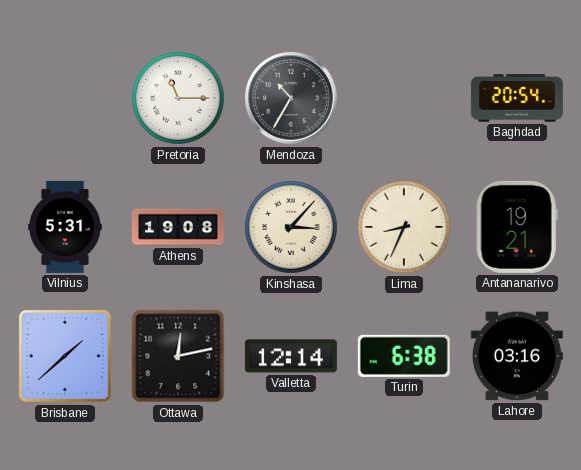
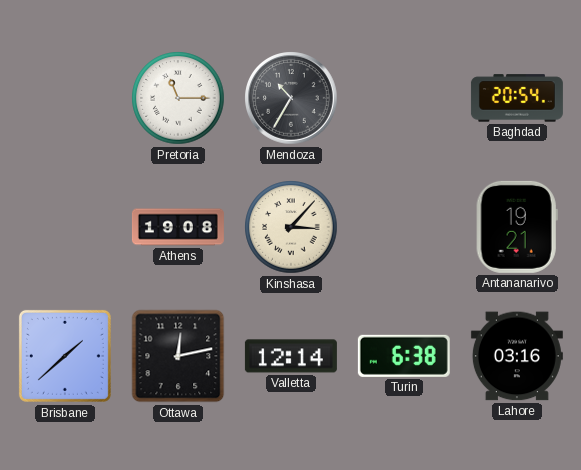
Vilnius: 5:31 -> none
Lima: 8:34 -> none
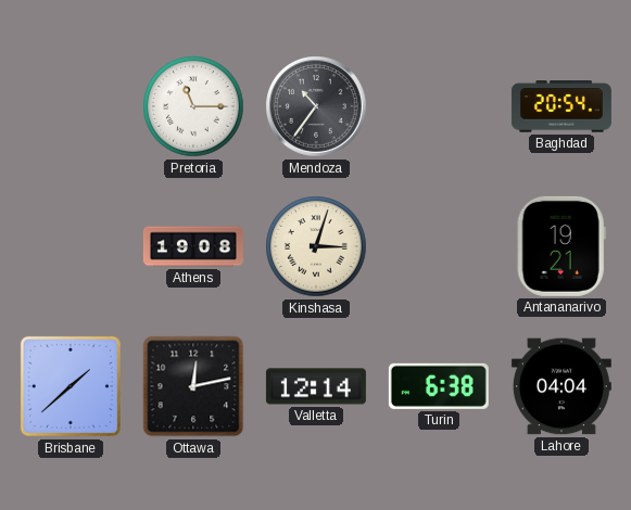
Mendoza: 10:35 -> 10:36
Kinshasa: 3:07 -> 3:03
Lahore: 03:16 -> 04:04
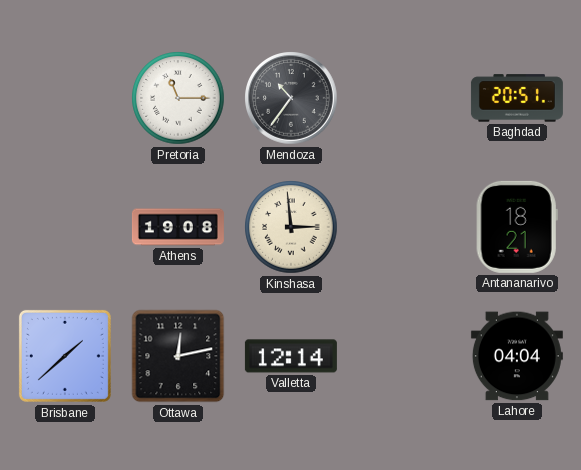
Baghdad: 20:54 -> 20:51
Kinshasa: 3:03 -> 2:59
Antananarivo: 19:21 -> 18:21
Turin: 6:38 -> none
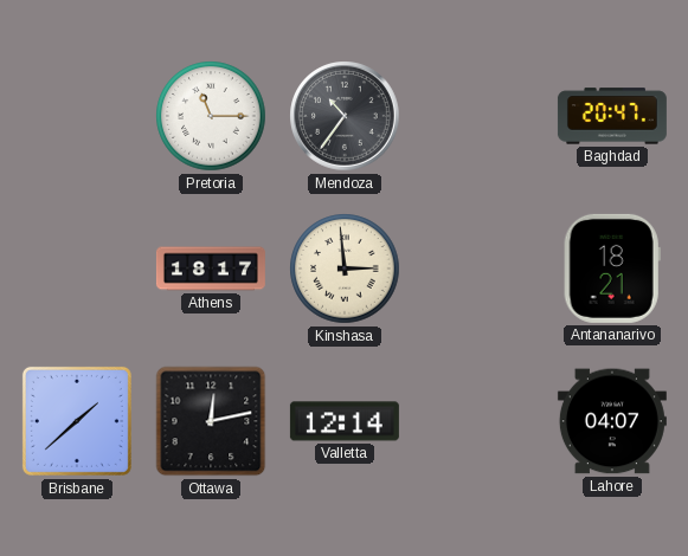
Baghdad: 20:51 -> 20:47
Athens: 19:08 -> 18:17
Lahore: 04:04 -> 04:07
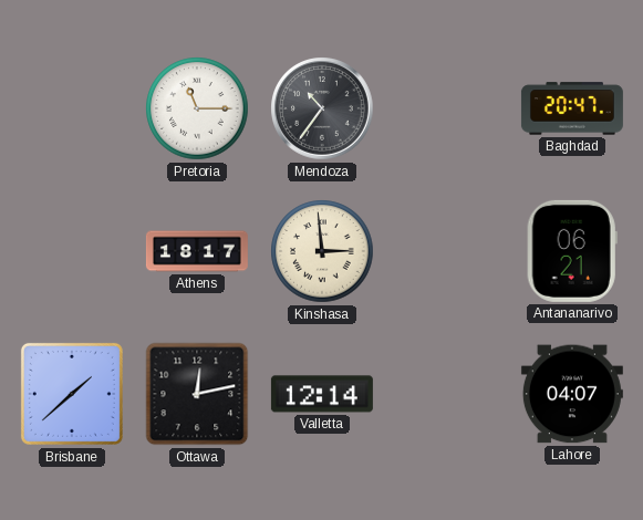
Antananarivo: 18:21 -> 06:21
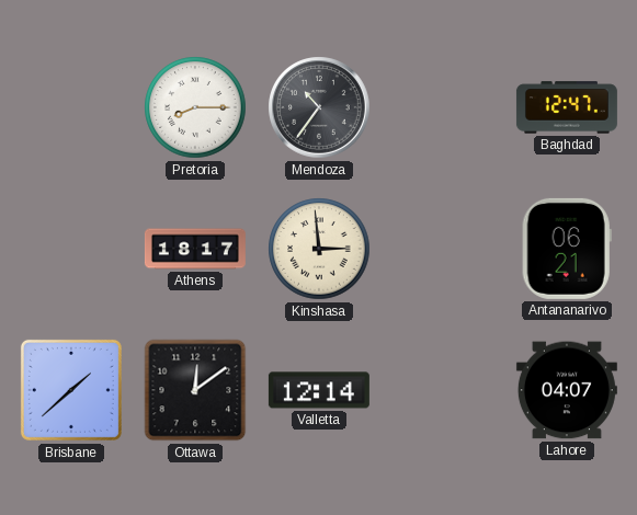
Pretoria: 11:15 -> 8:15
Baghdad: 20:47 -> 12:47
Ottawa: 12:13 -> 12:09
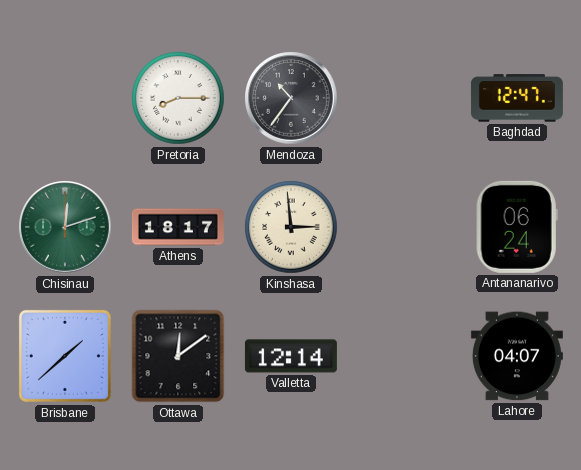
Chisinau: none -> 12:12
Antananarivo: 06:21 -> 06:24
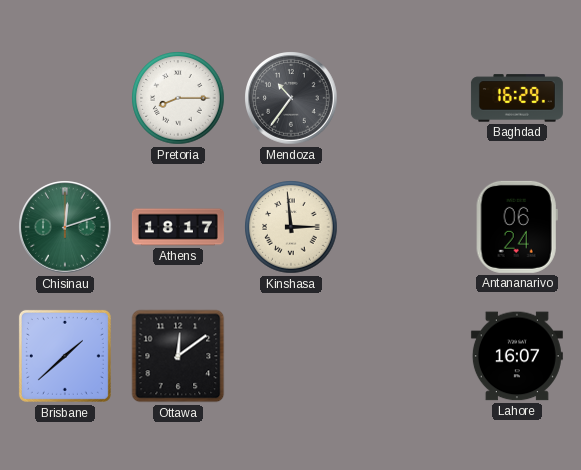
Baghdad: 12:47 -> 16:29
Valletta: 12:14 -> none
Lahore: 04:07 -> 16:07
